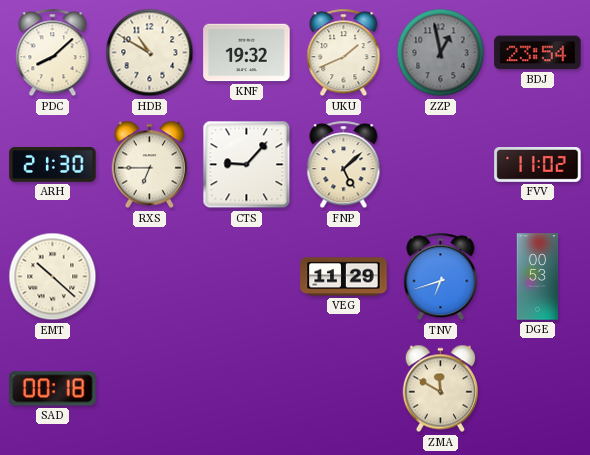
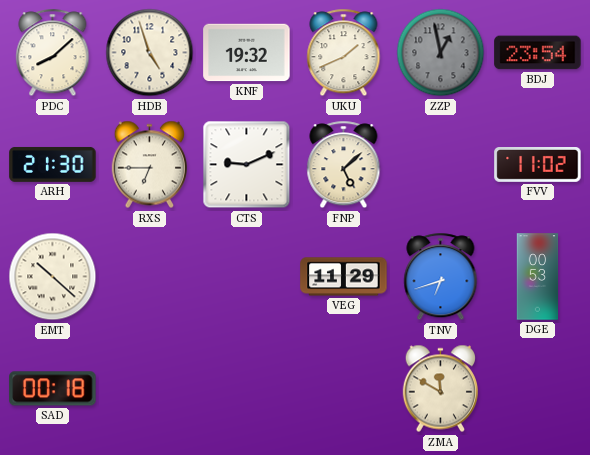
HDB: 10:50 -> 4:57
CTS: 9:07 -> 9:11
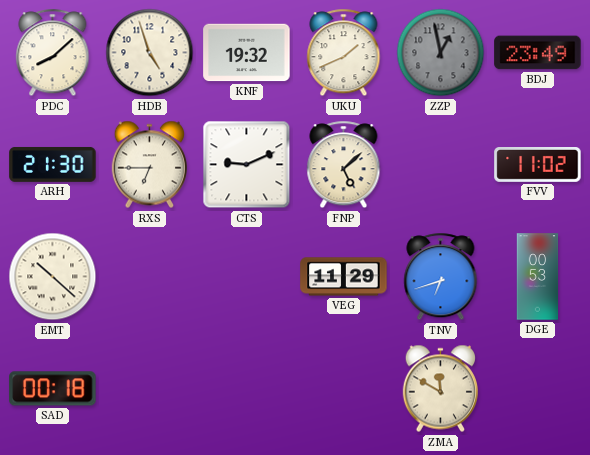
BDJ: 23:54 -> 23:49
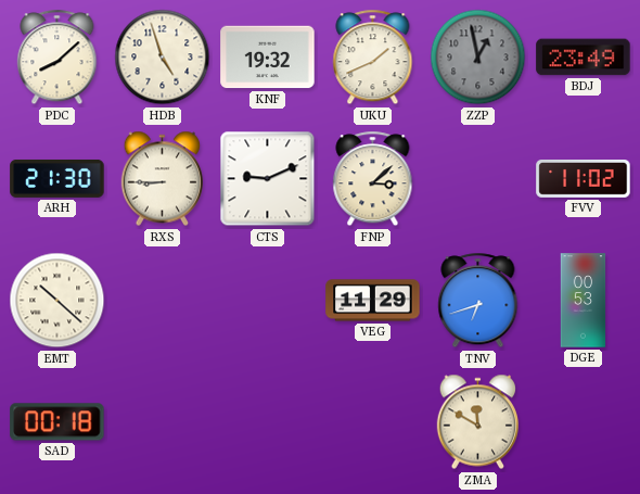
RXS: 6:45 -> 8:45
FNP: 5:08 -> 3:08
